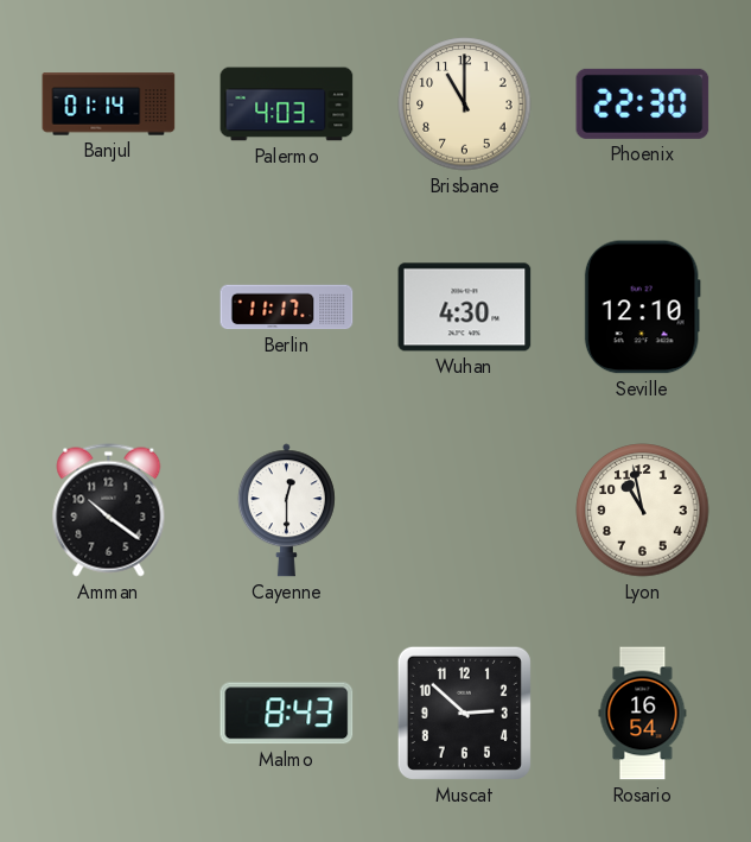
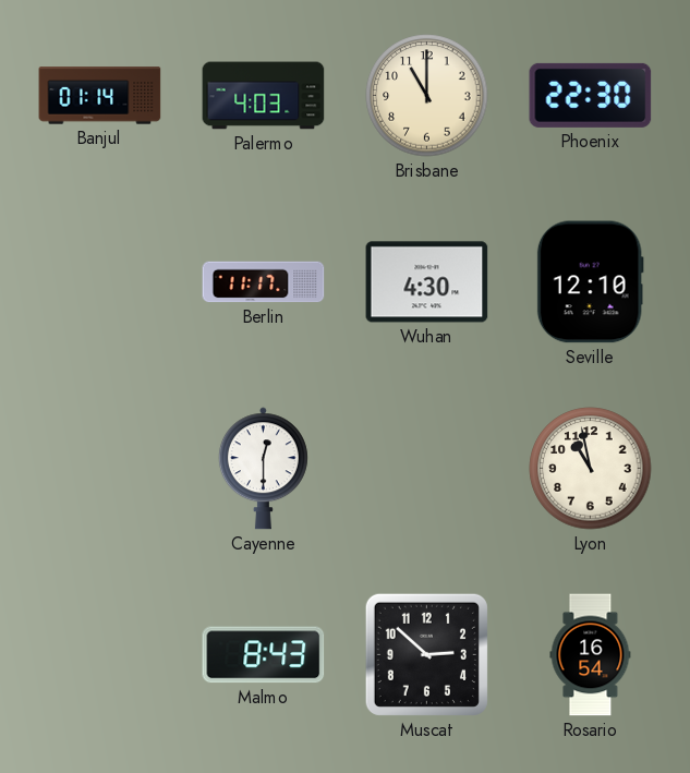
Amman: 10:21 -> none
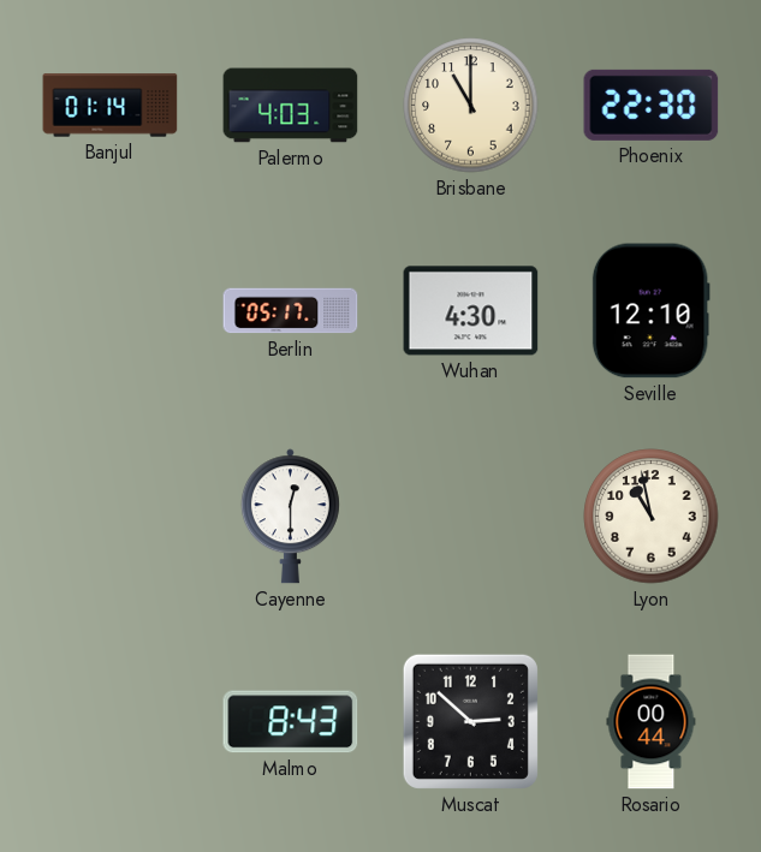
Berlin: 11:17 -> 05:17
Rosario: 16:54 -> 00:44
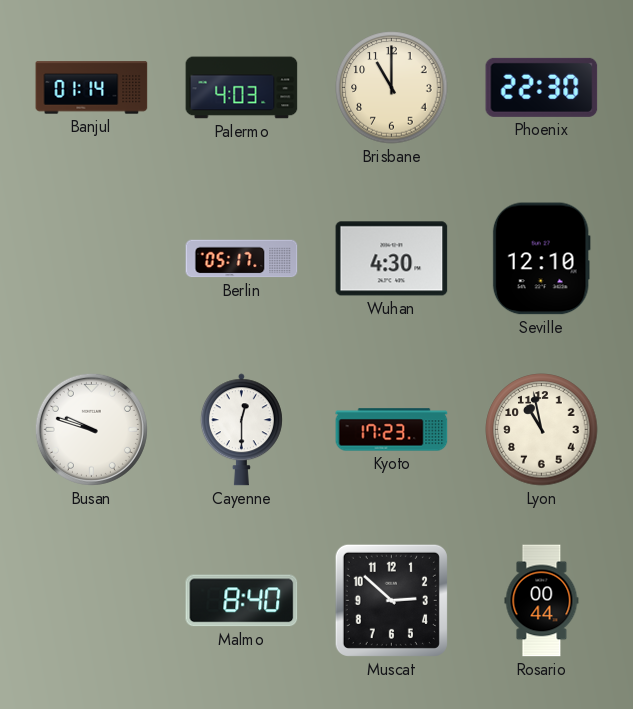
Busan: none -> 9:48
Kyoto: none -> 17:23
Malmo: 8:43 -> 8:40
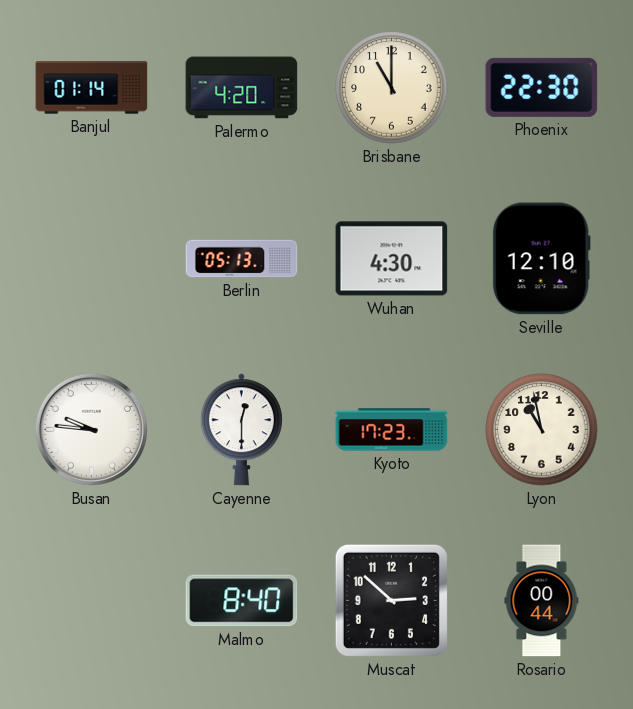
Palermo: 4:03 -> 4:20
Berlin: 05:17 -> 05:13
Busan: 9:48 -> 9:46
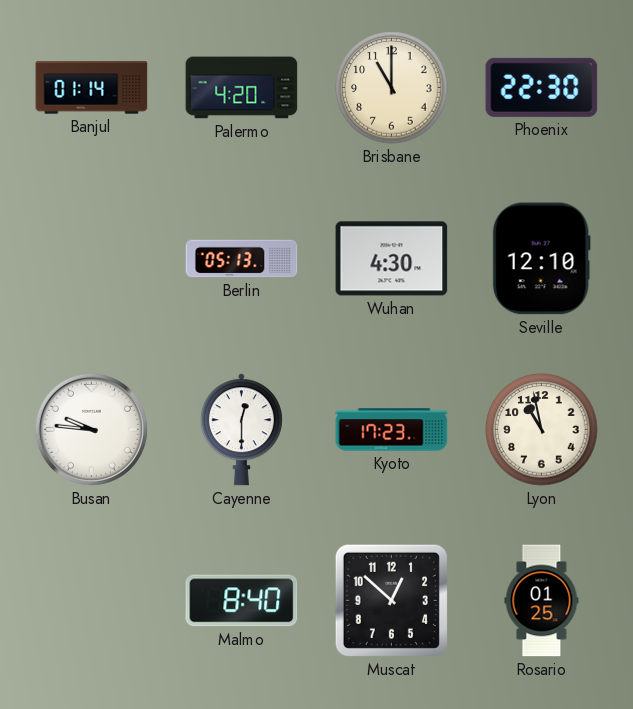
Muscat: 2:52 -> 12:52
Rosario: 00:44 -> 01:25
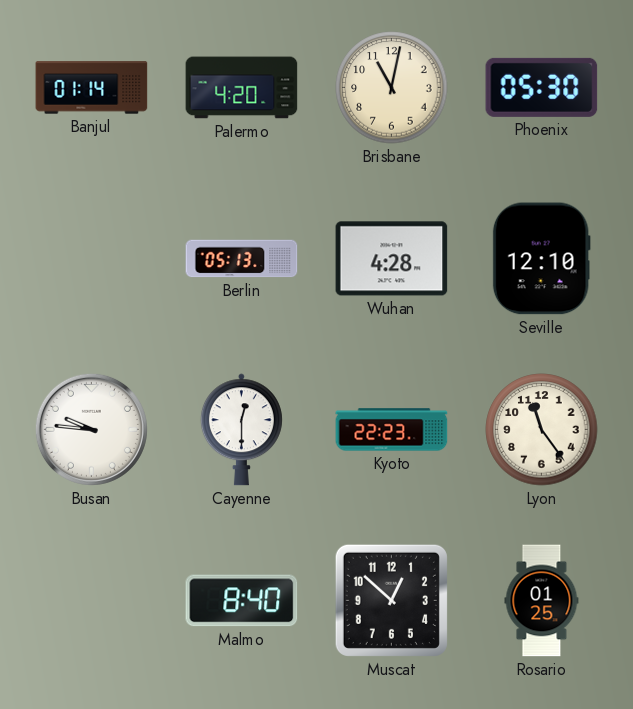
Brisbane: 11:00 -> 11:02
Phoenix: 22:30 -> 05:30
Wuhan: 4:30 -> 4:28
Kyoto: 17:23 -> 22:23
Lyon: 10:58 -> 11:24
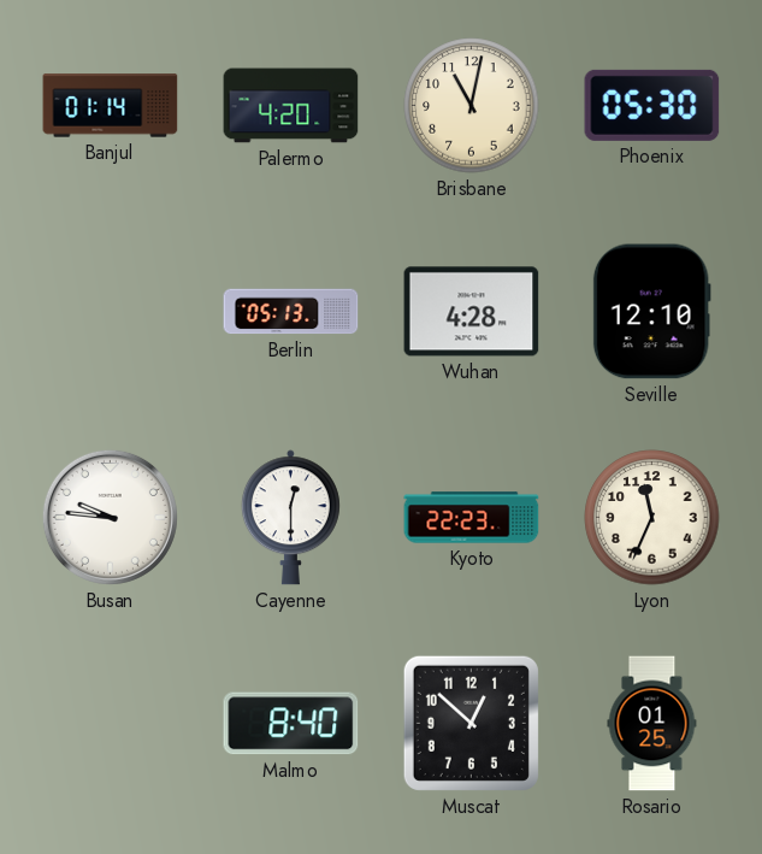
Lyon: 11:24 -> 11:34
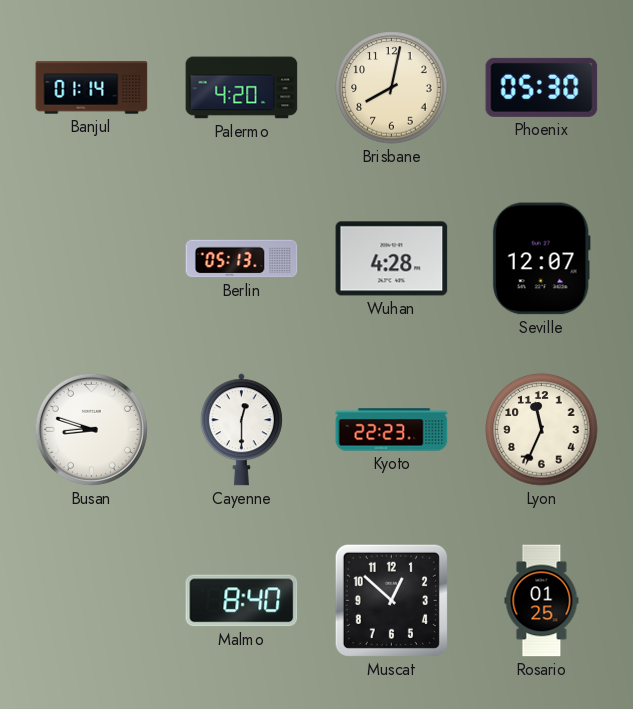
Brisbane: 11:02 -> 8:02
Seville: 12:10 -> 12:07
Busan: 9:46 -> 8:48
